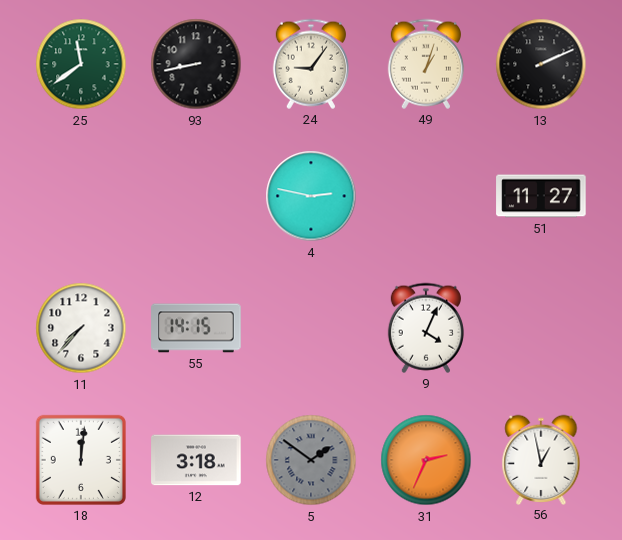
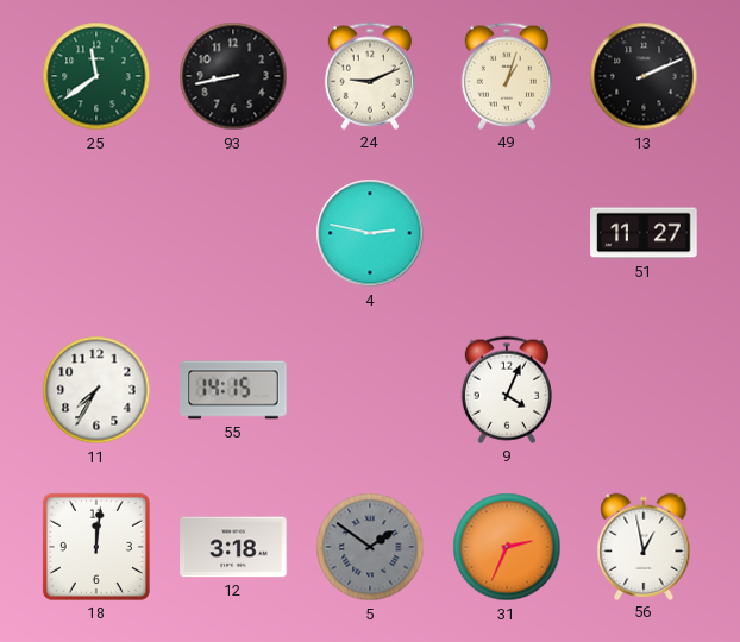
24: 9:06 -> 9:11
11: 7:37 -> 7:35
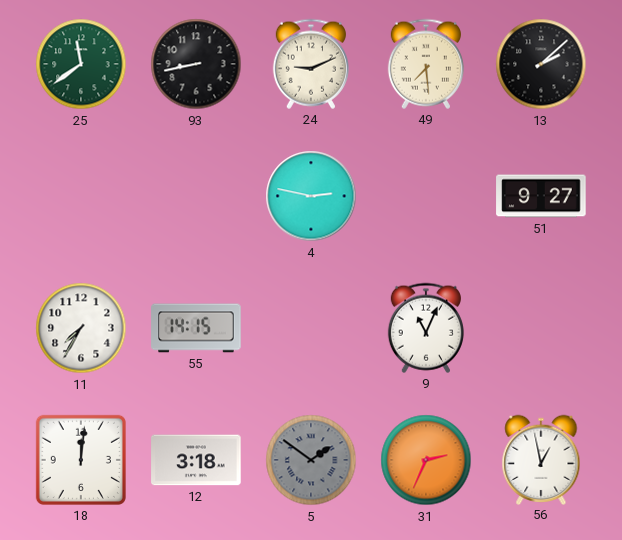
49: 1:03 -> 7:29
13: 2:11 -> 2:08
51: 11:27 -> 9:27
9: 4:04 -> 11:04
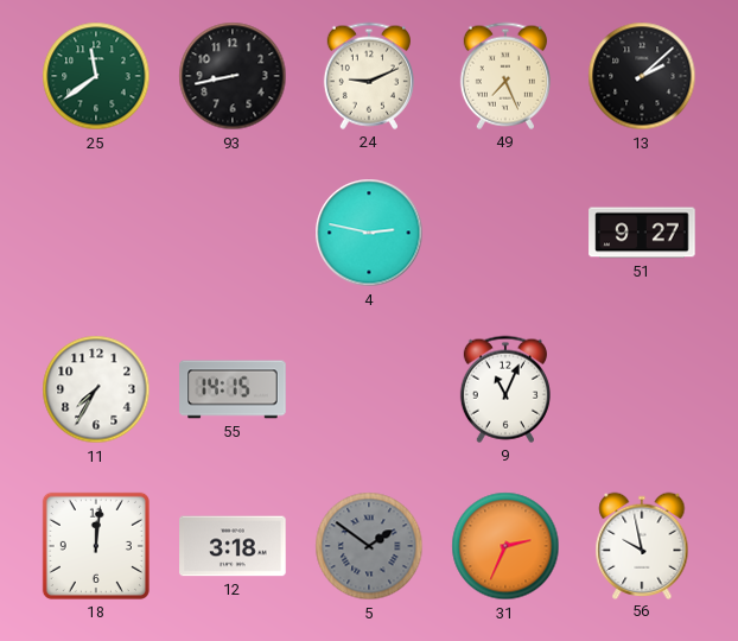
49: 7:29 -> 7:26
56: 12:58 -> 9:58
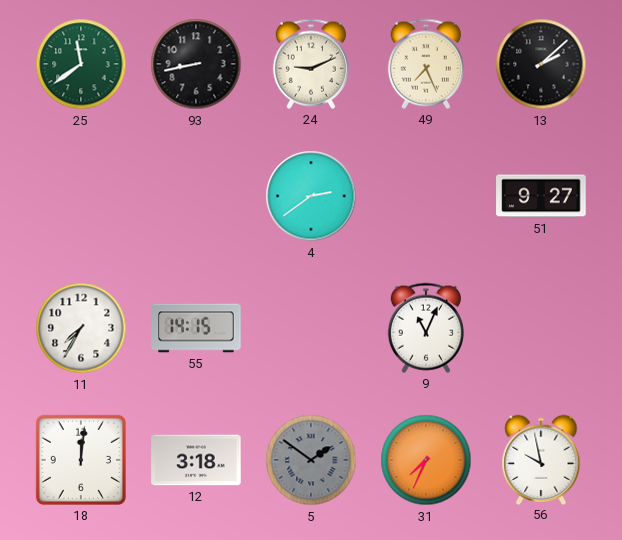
4: 2:47 -> 2:39
31: 2:34 -> 7:34
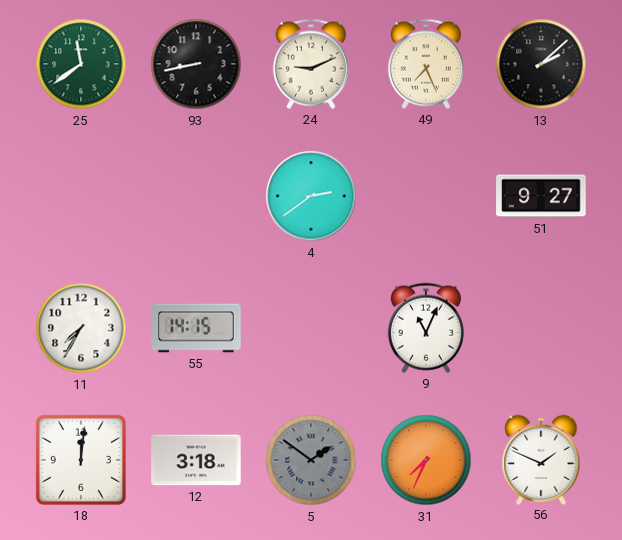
56: 9:58 -> 1:49
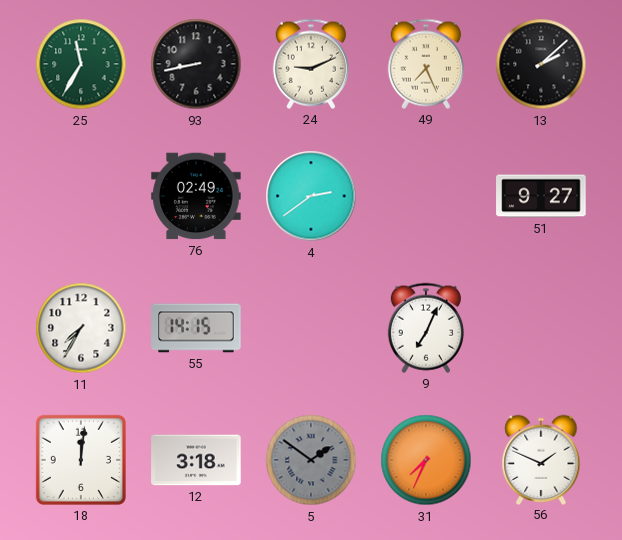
25: 11:39 -> 11:35
76: none -> 02:49
9: 11:04 -> 7:04
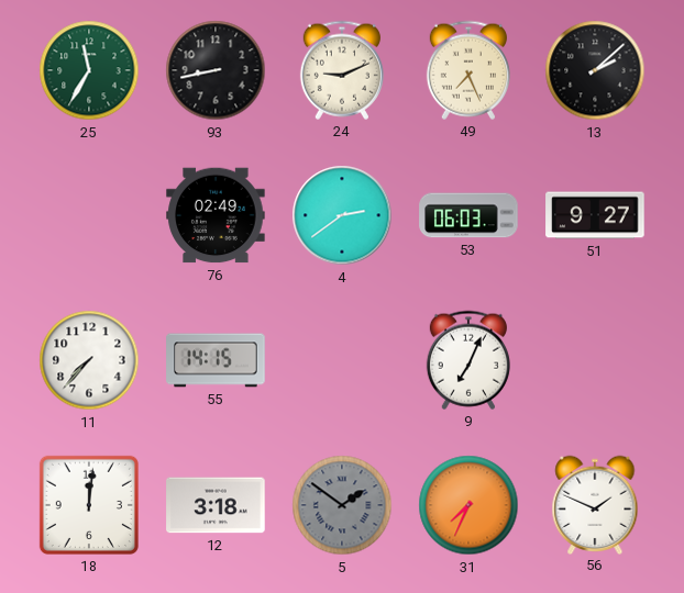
53: none -> 06:03
11: 7:35 -> 7:37
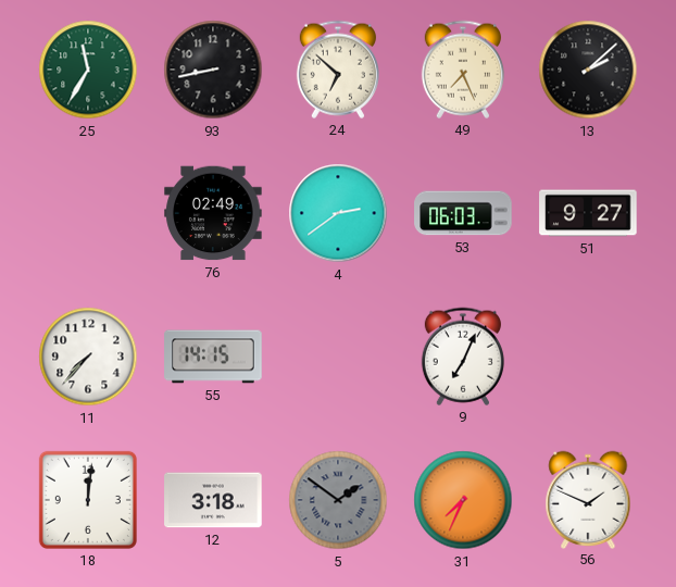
24: 9:11 -> 6:52
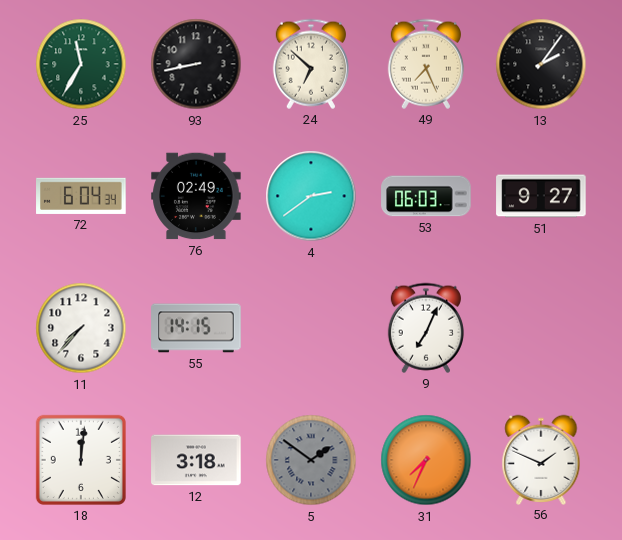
13: 2:08 -> 2:06
72: none -> 6:04
